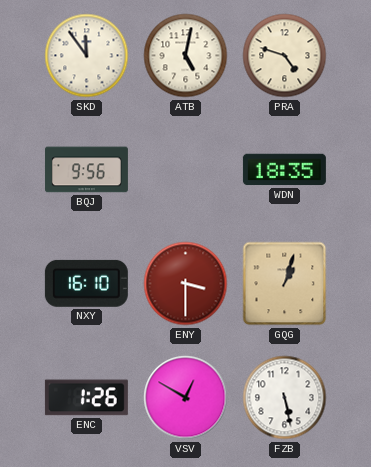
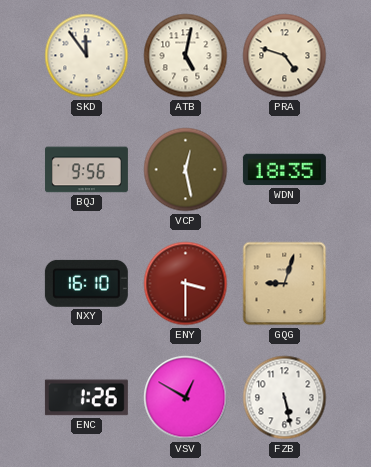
VCP: none -> 12:28
GQG: 1:03 -> 9:03
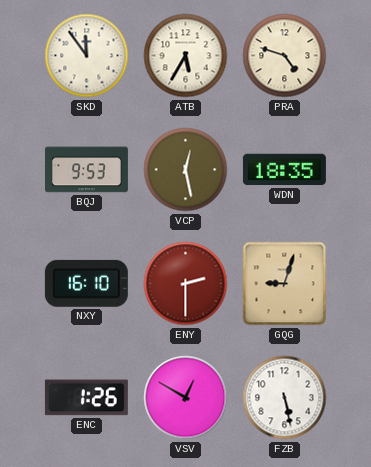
ATB: 5:02 -> 5:35
BQJ: 9:56 -> 9:53
ENY: 3:30 -> 2:30
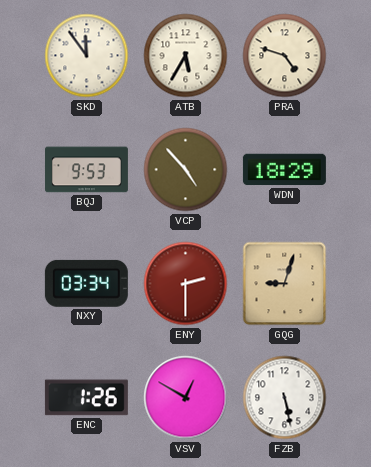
VCP: 12:28 -> 4:53
WDN: 18:35 -> 18:29
NXY: 16:10 -> 03:34
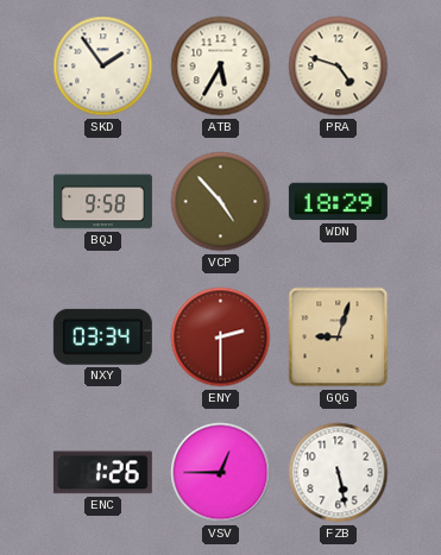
SKD: 11:54 -> 1:54
BQJ: 9:53 -> 9:58
VSV: 12:50 -> 12:45
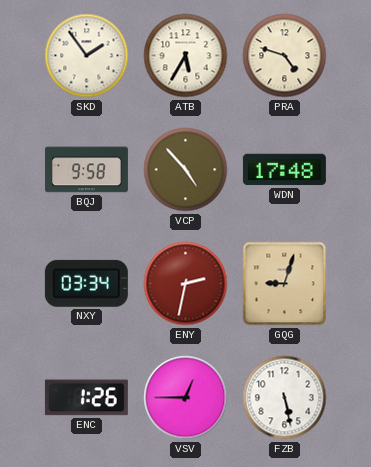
WDN: 18:29 -> 17:48
ENY: 2:30 -> 2:32
